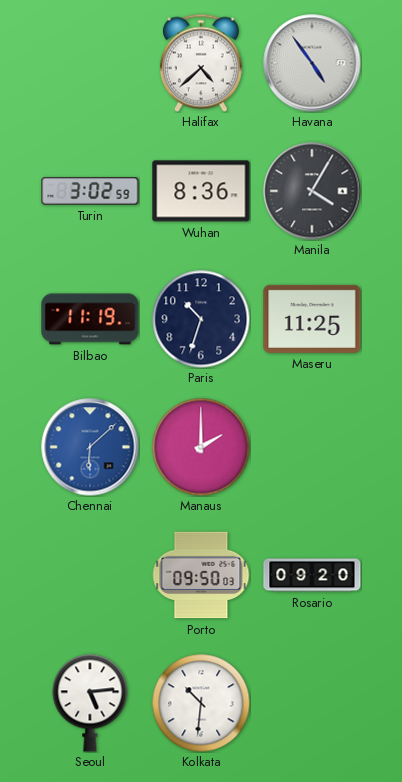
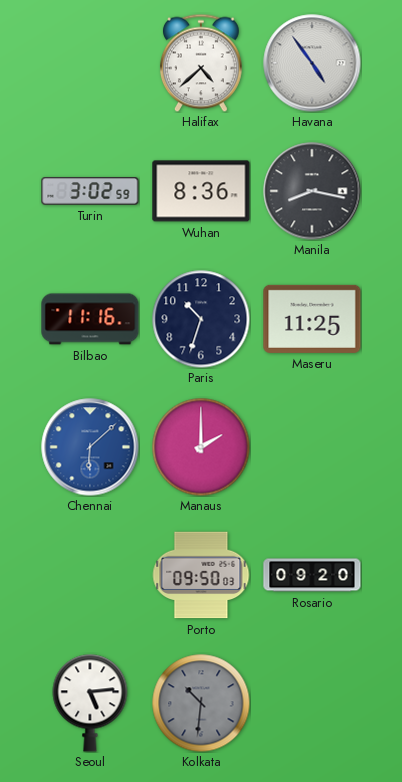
Manila: 4:05 -> 8:17
Bilbao: 11:19 -> 11:16
Kolkata dial: white -> grey
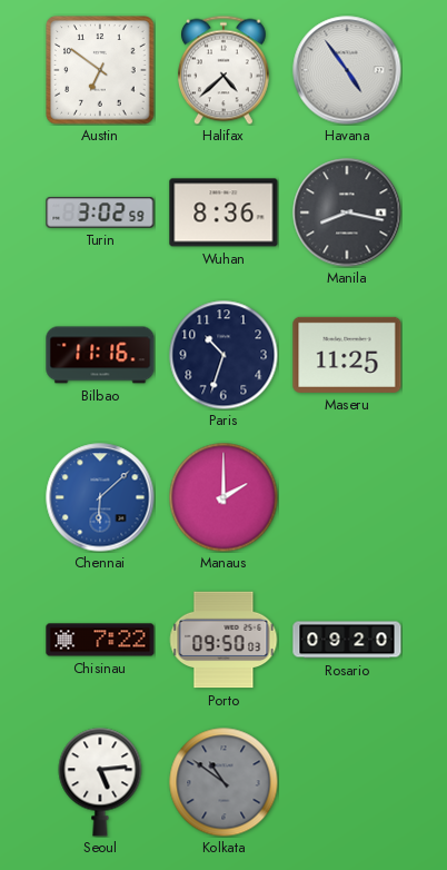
Austin: none -> 6:51
Chisinau: none -> 7:22
Kolkata: 10:31 -> 10:51
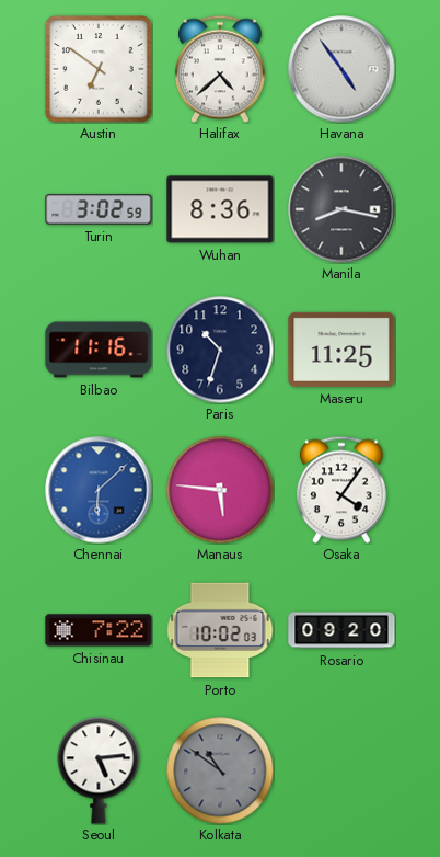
Manaus: 2:00 -> 5:46
Osaka: none -> 4:06
Porto: 09:50 -> 10:02
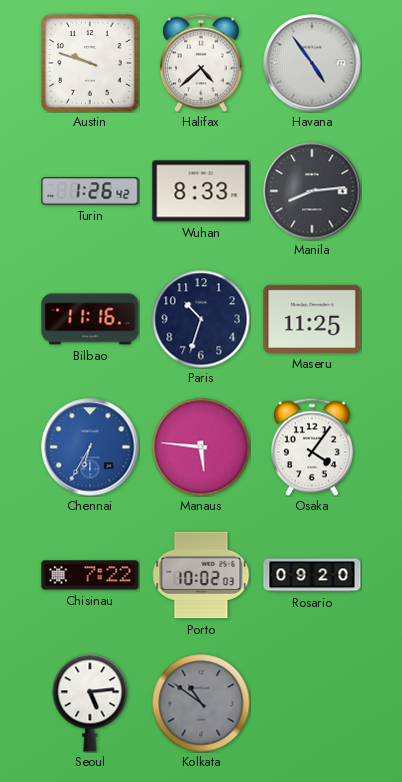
Austin: 6:51 -> 9:48
Turin: 3:02 -> 1:26
Wuhan: 8:36 -> 8:33
Manila: 8:17 -> 8:14
Chennai: 6:08 -> 6:35
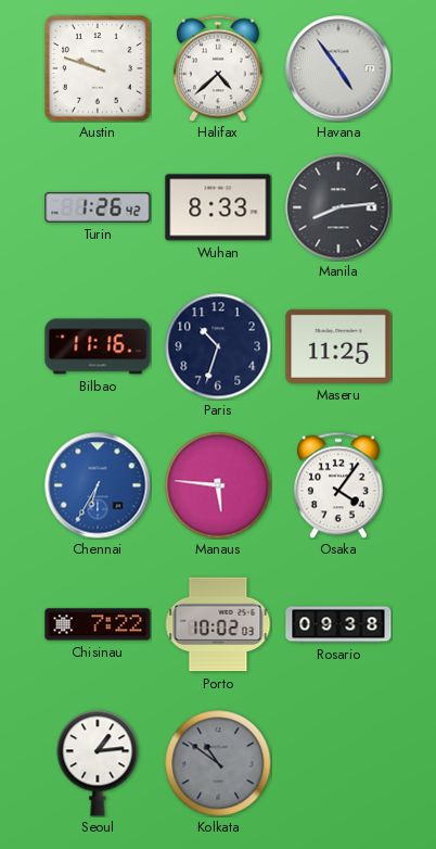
Rosario: 09:20 -> 09:38
Seoul: 5:14 -> 1:14
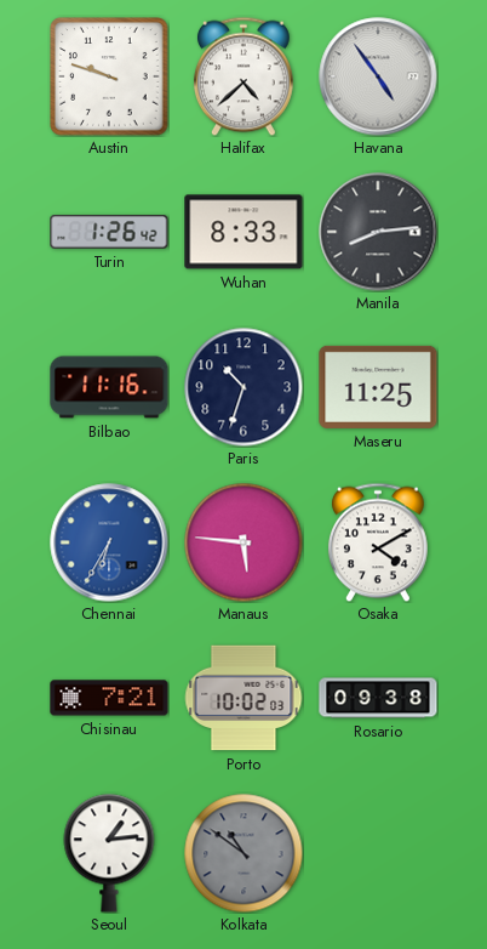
Osaka: 4:06 -> 4:10
Chisinau: 7:22 -> 7:21
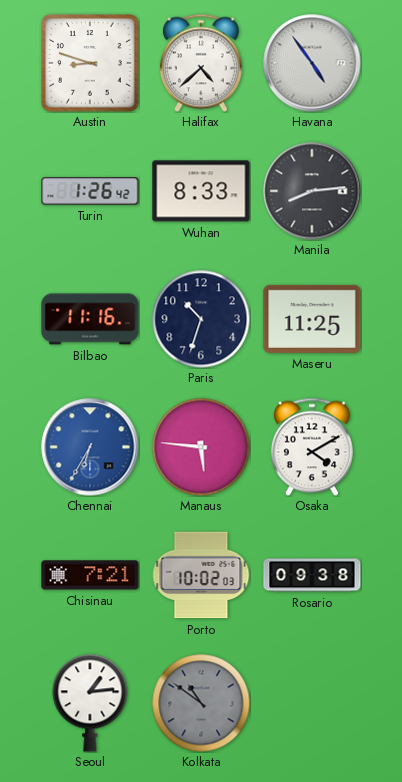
Austin: 9:48 -> 8:48
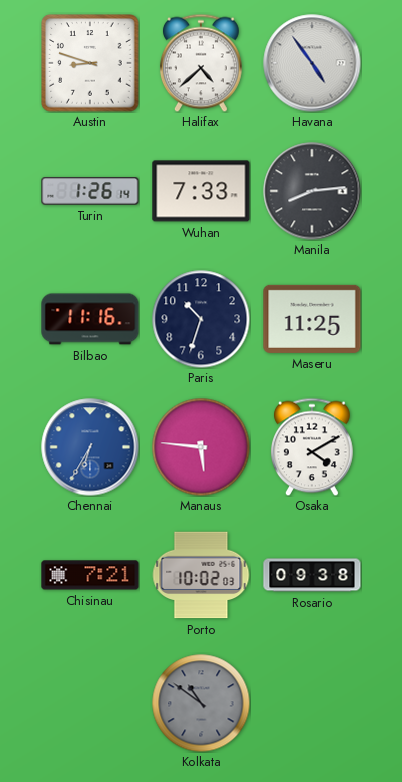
Turin: 1:26:42 -> 1:26:14
Wuhan: 8:33 -> 7:33
Seoul: 1:14 -> none
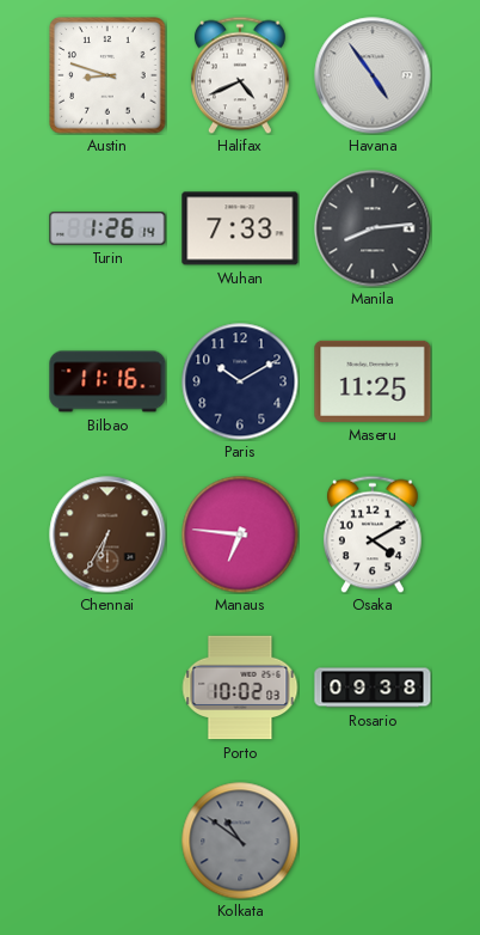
Halifax: 4:38 -> 4:41
Paris: 10:33 -> 10:10
Chennai dial: blue -> brown
Manaus: 5:46 -> 6:46
Chisinau: 7:21 -> none
